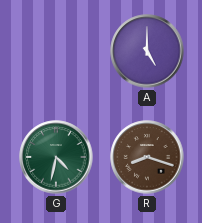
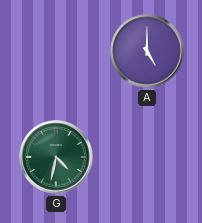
R: 8:18 -> none
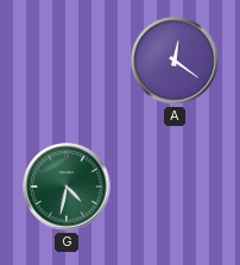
A: 5:00 -> 12:21
